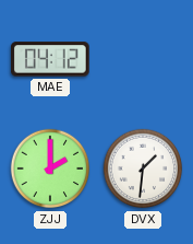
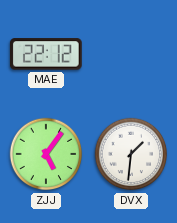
MAE: 04:12 -> 22:12
ZJJ: 2:00 -> 5:06
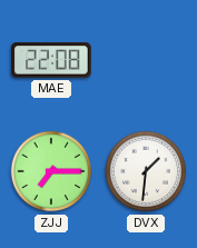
MAE: 22:12 -> 22:08
ZJJ: 5:06 -> 7:15
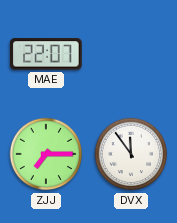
MAE: 22:08 -> 22:07
DVX: 1:31 -> 11:54
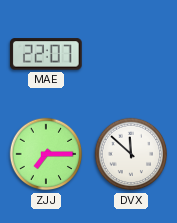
DVX: 11:54 -> 11:52
